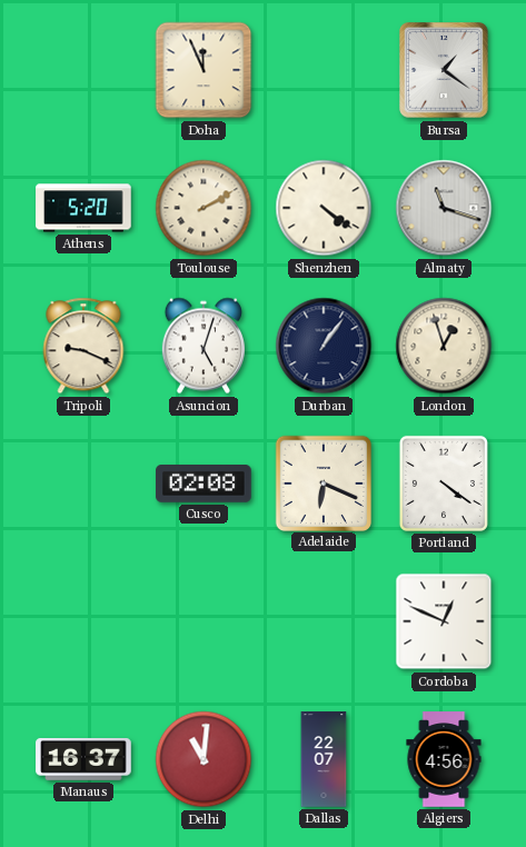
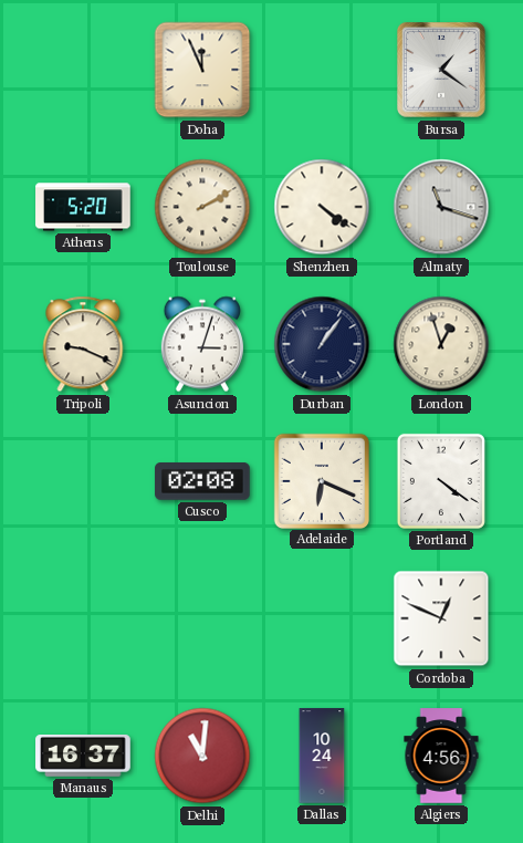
Asuncion: 5:03 -> 3:03
Dallas: 22:07 -> 10:24
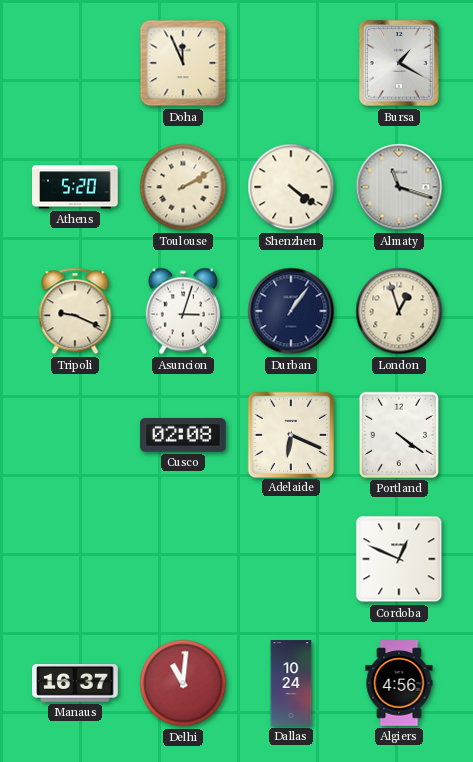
Bursa: 1:21 -> 1:20
